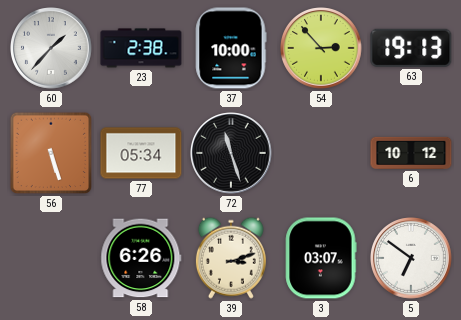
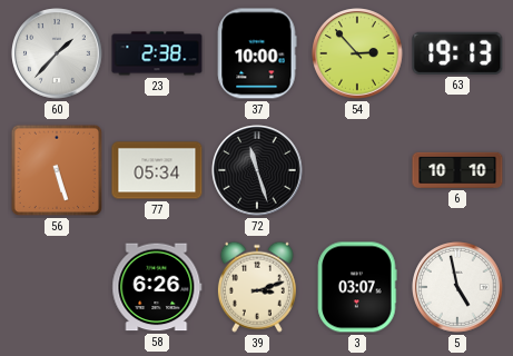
6: 10:12 -> 10:10
5: 6:51 -> 4:58
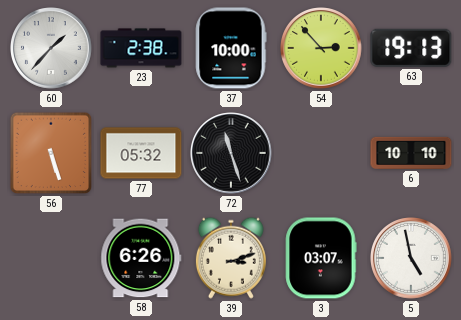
77: 05:34 -> 05:32
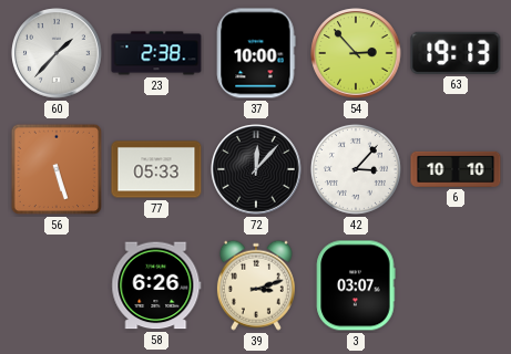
77: 05:32 -> 05:33
72: 11:27 -> 12:07
42: none -> 3:07
5: 4:58 -> none
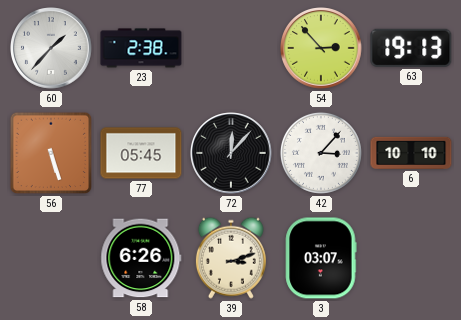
37: 10:00 -> none
77: 05:33 -> 05:45
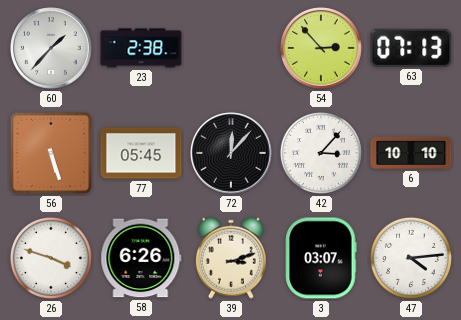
63: 19:13 -> 07:13
26: none -> 3:48
47: none -> 4:14
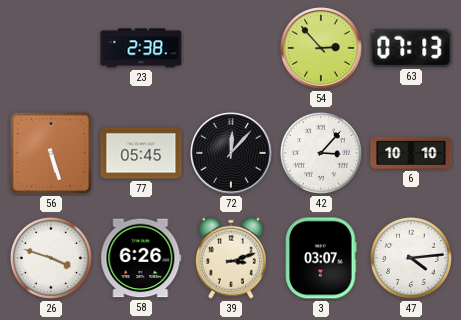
60: 1:37 -> none
